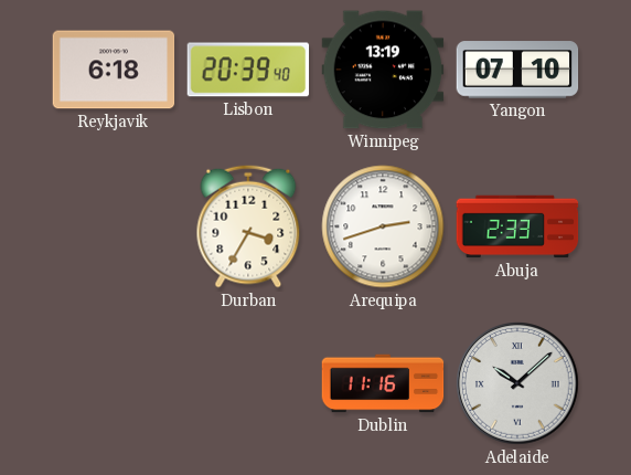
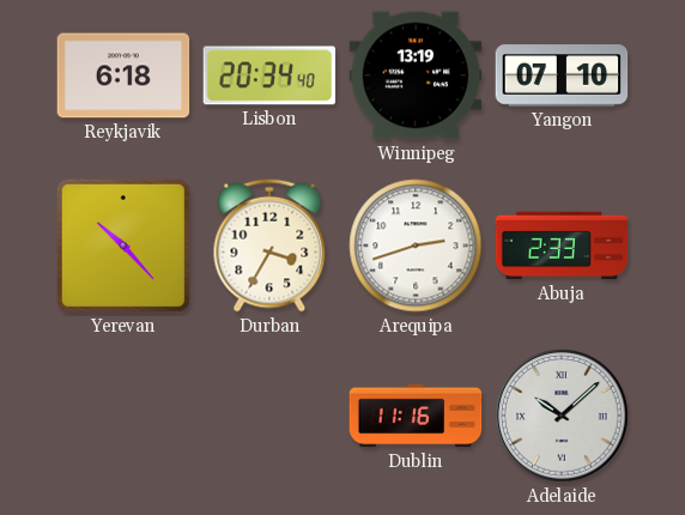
Lisbon: 20:39 -> 20:34
Yerevan: none -> 10:23
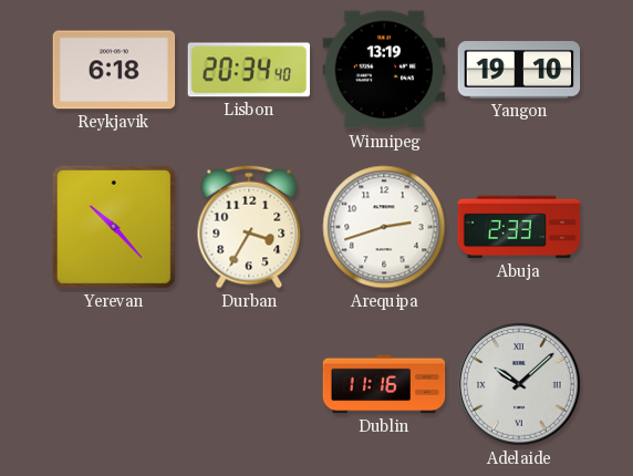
Yangon: 07:10 -> 19:10
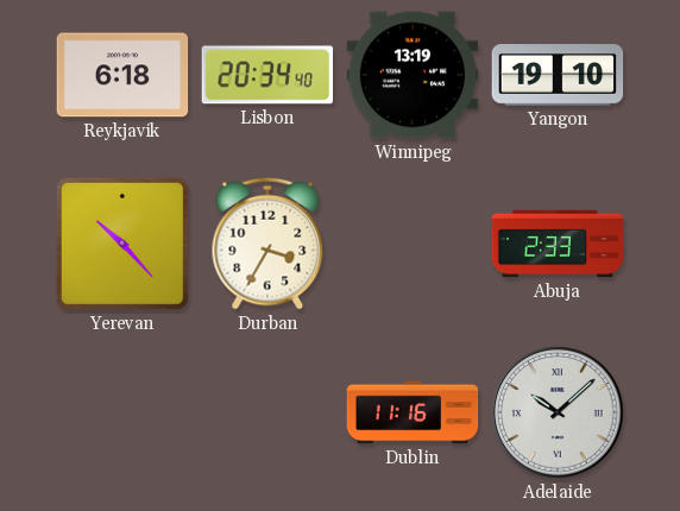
Arequipa: 2:42 -> none
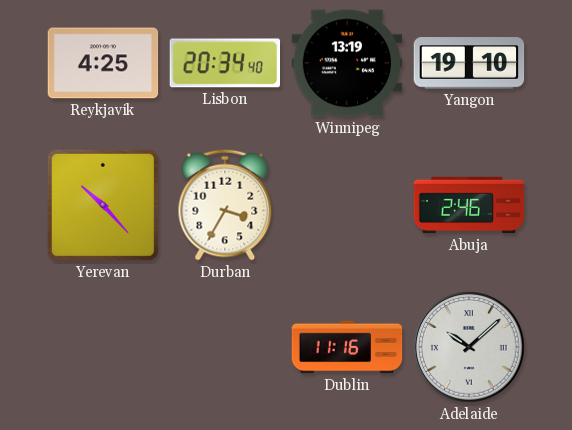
Reykjavik: 6:18 -> 4:25
Abuja: 2:33 -> 2:46
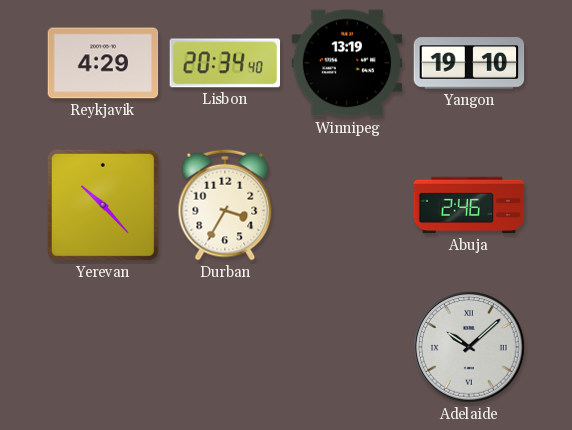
Reykjavik: 4:25 -> 4:29
Dublin: 11:16 -> none
